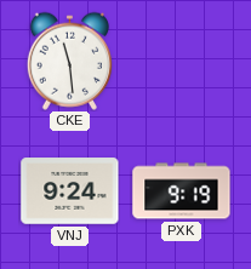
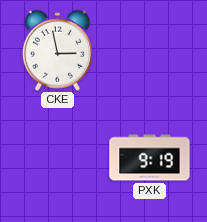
CKE: 11:29 -> 2:58
VNJ: 9:24 -> none
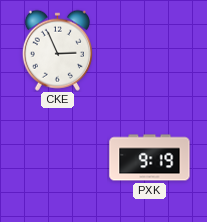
CKE: 2:58 -> 2:56
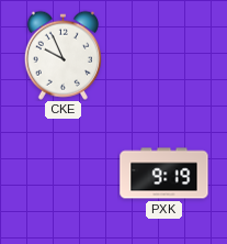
CKE: 2:56 -> 9:56
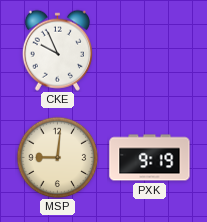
MSP: none -> 9:01
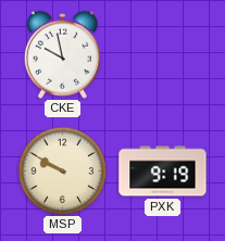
CKE: 9:56 -> 9:58
MSP: 9:01 -> 9:50
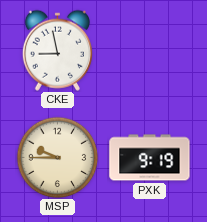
CKE: 9:58 -> 8:58
MSP: 9:50 -> 9:45
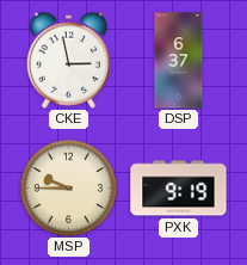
CKE: 8:58 -> 2:58
DSP: none -> 6:37
